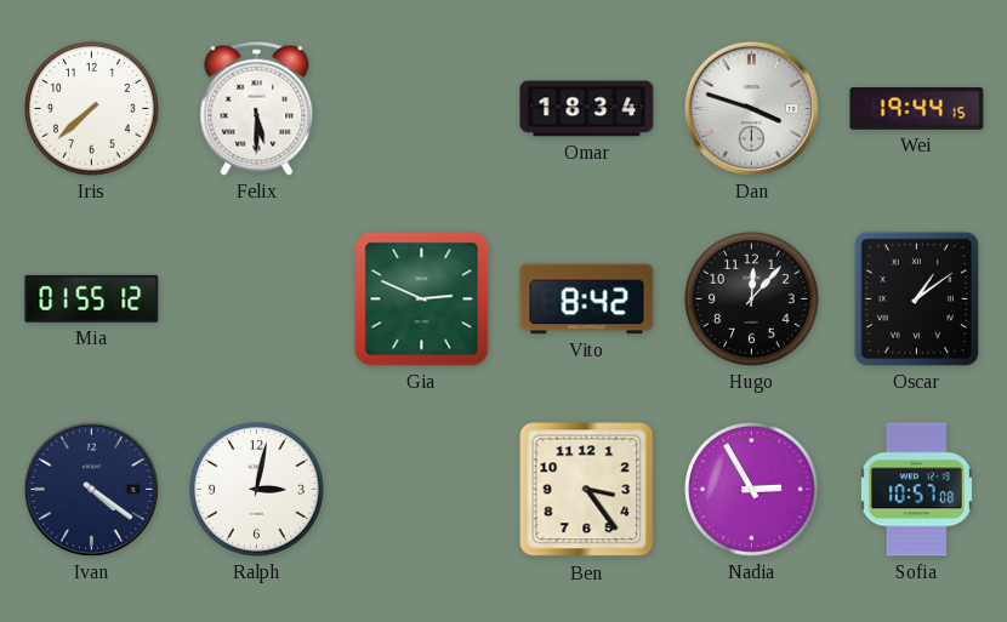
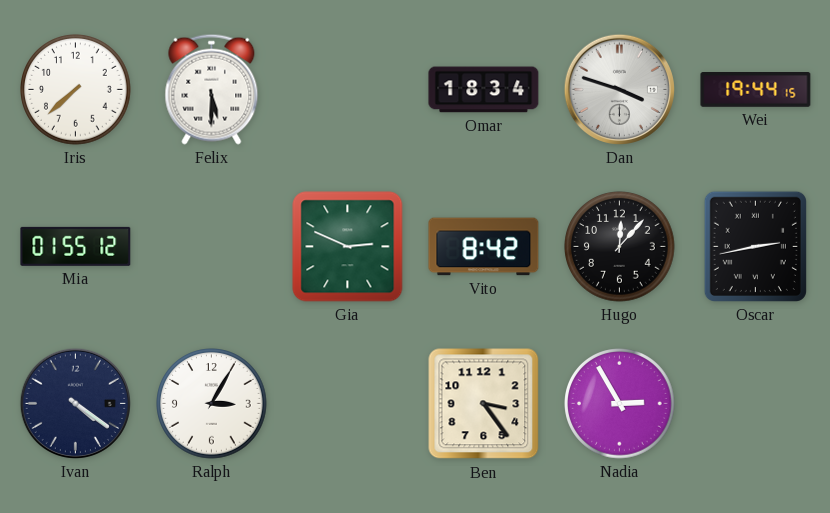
Oscar: 1:09 -> 2:43
Ralph: 3:02 -> 3:05
Sofia: 10:57 -> none
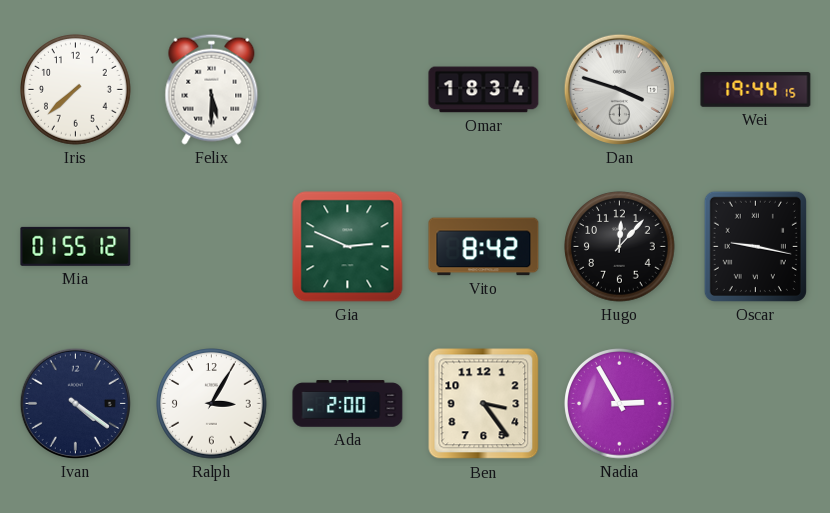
Oscar: 2:43 -> 9:17
Ada: none -> 2:00
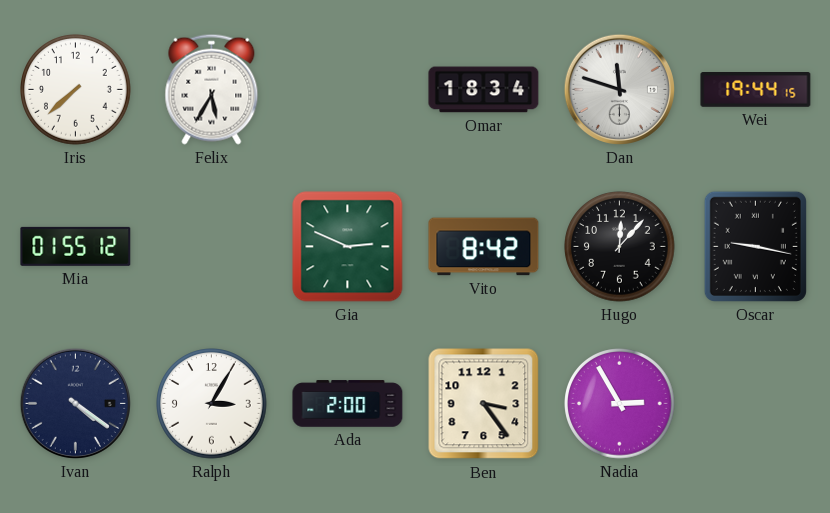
Felix: 5:30 -> 5:35
Dan: 3:48 -> 11:48
